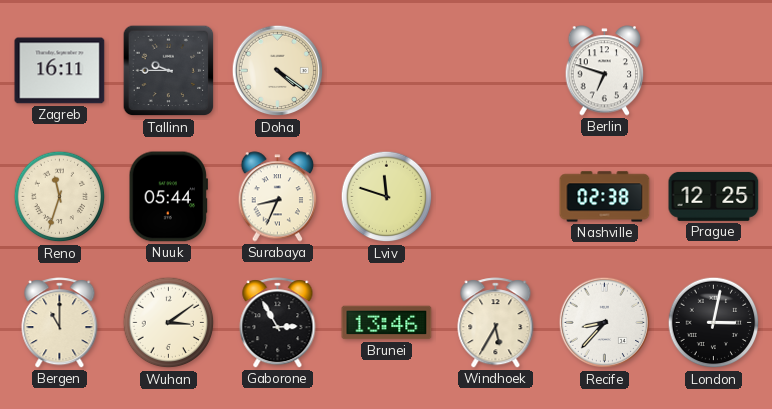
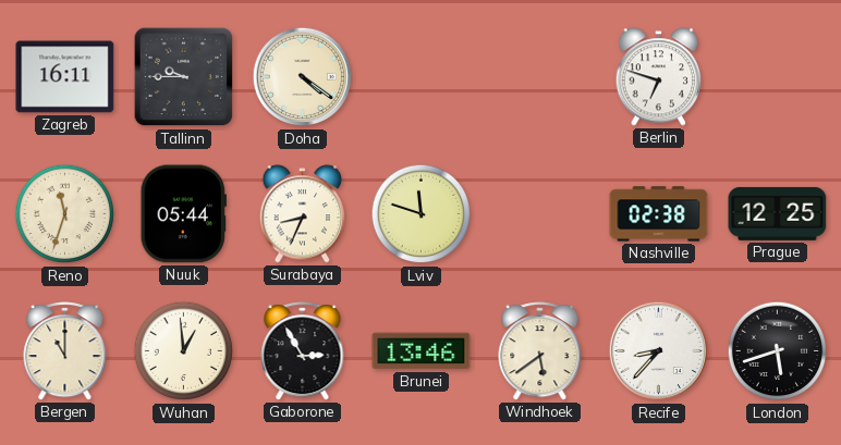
Wuhan: 3:09 -> 12:59
Windhoek: 5:35 -> 5:39
London: 3:02 -> 5:42
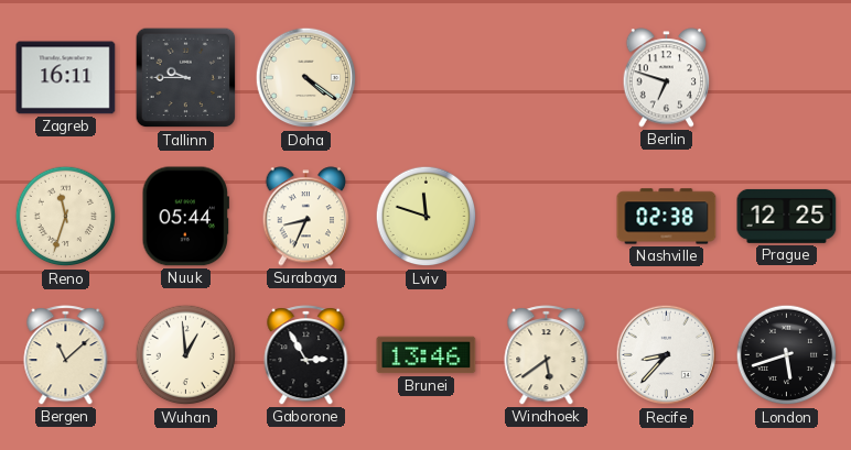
Bergen: 11:00 -> 11:08
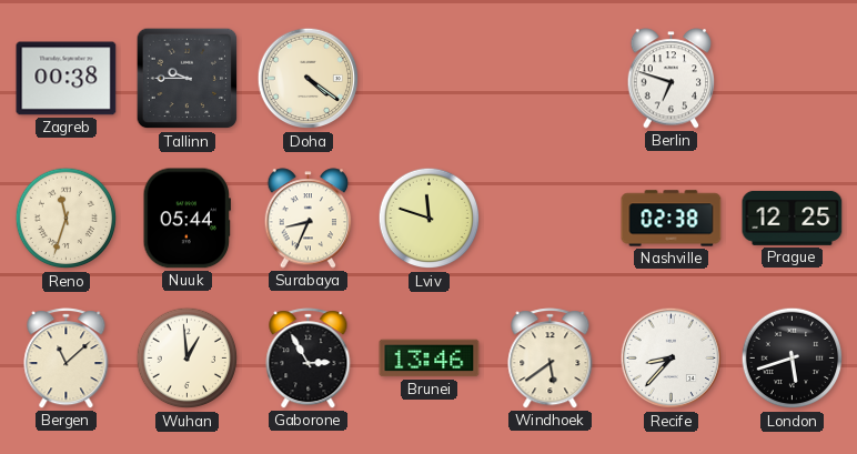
Zagreb: 16:11 -> 00:38
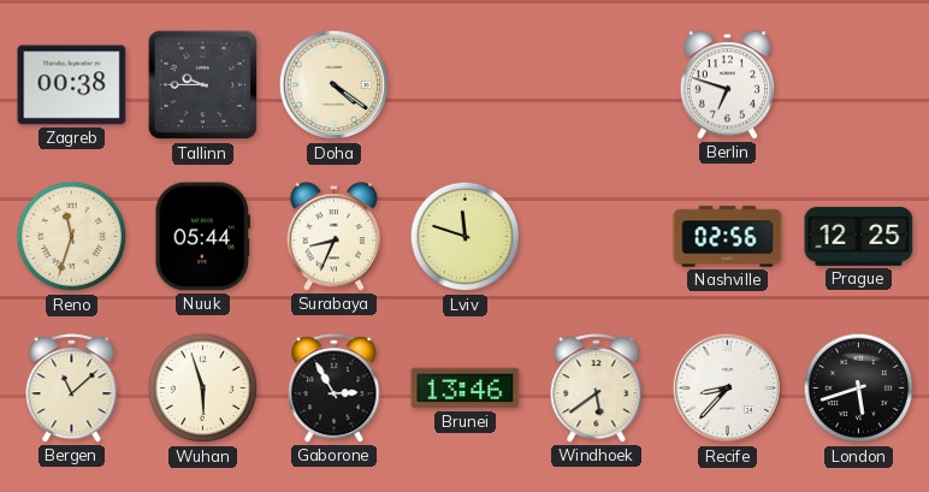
Nashville: 02:38 -> 02:56
Wuhan: 12:59 -> 5:57
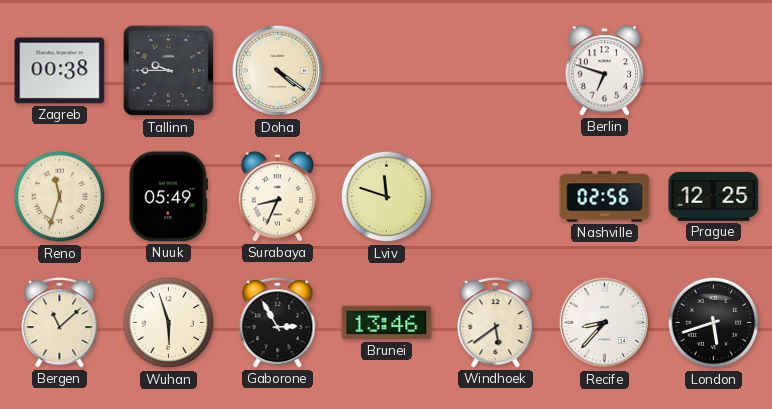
Nuuk: 05:44 -> 05:49
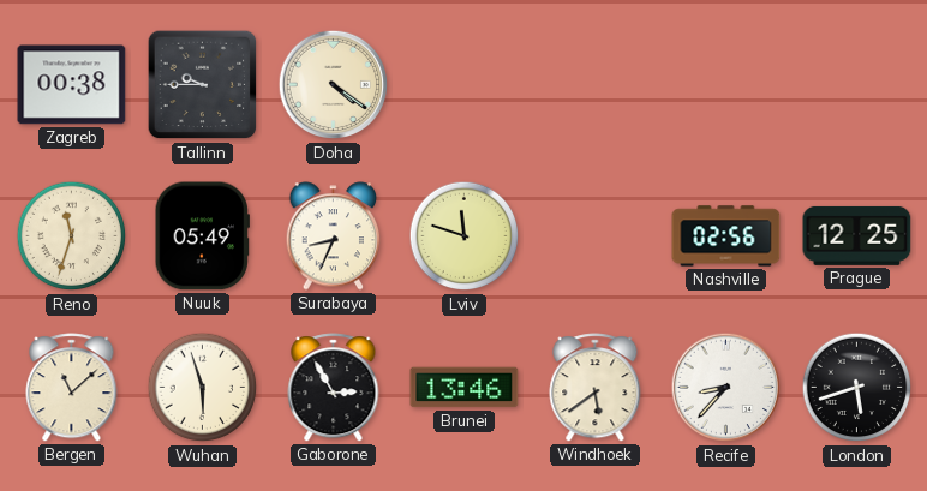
Berlin: 6:48 -> none
